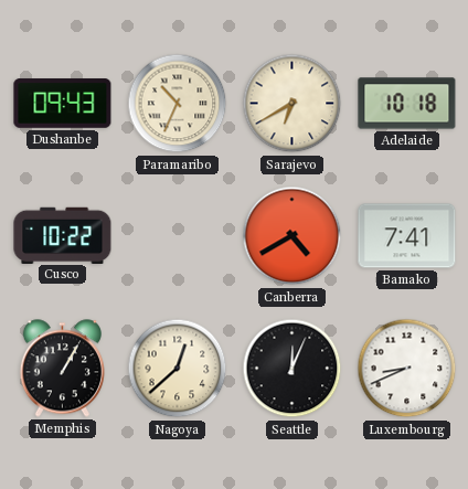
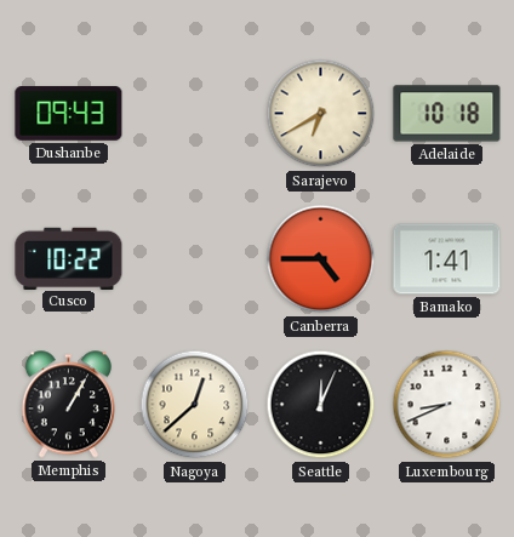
Paramaribo: 10:34 -> none
Canberra: 4:40 -> 4:45
Bamako: 7:41 -> 1:41
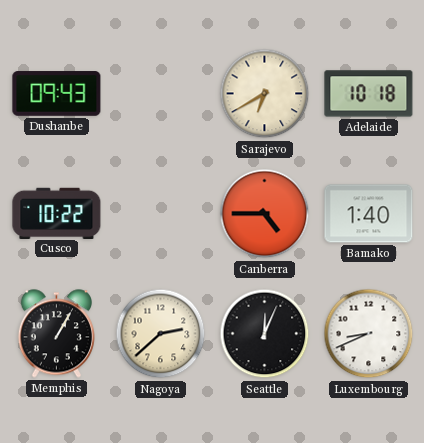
Bamako: 1:41 -> 1:40
Nagoya: 12:38 -> 2:38
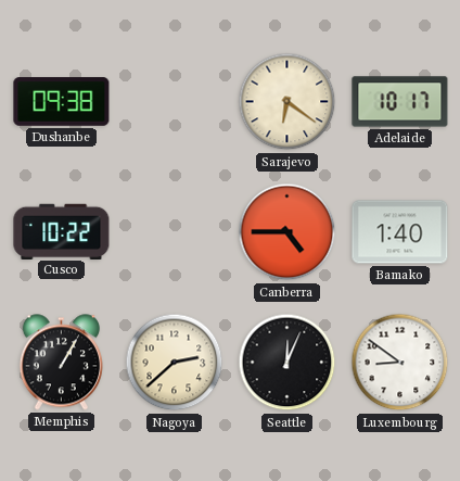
Dushanbe: 09:43 -> 09:38
Sarajevo: 6:40 -> 6:21
Adelaide: 10:18 -> 10:17
Luxembourg: 8:41 -> 8:51
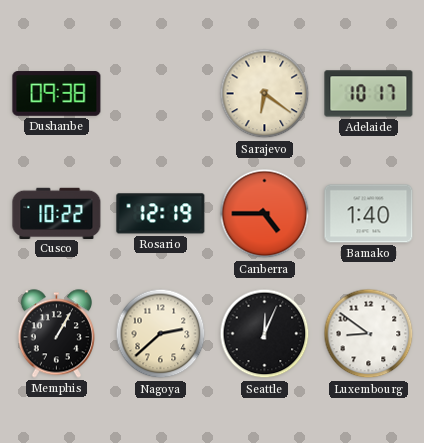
Rosario: none -> 12:19
